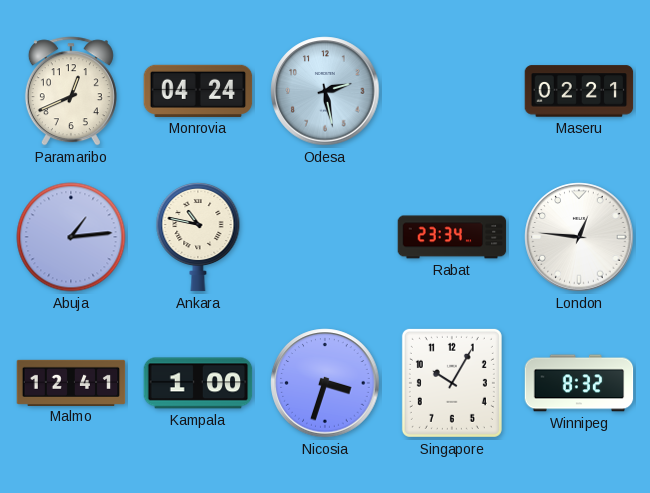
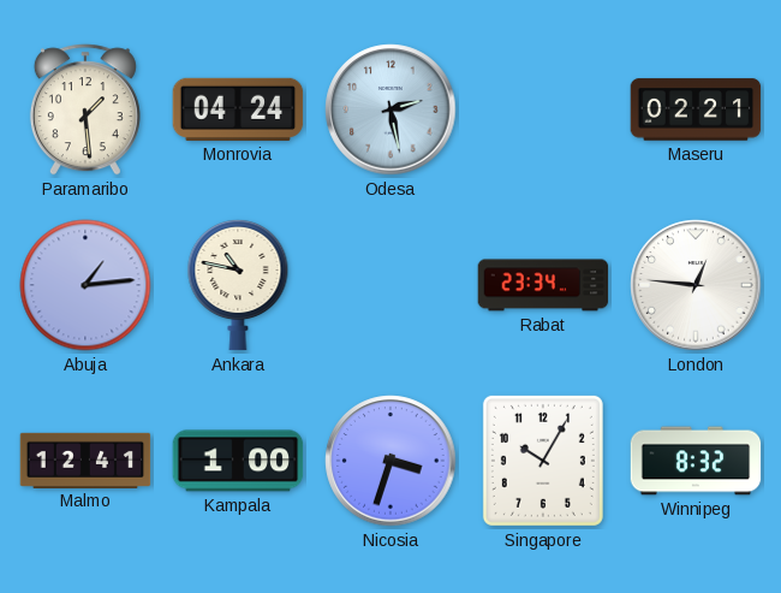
Paramaribo: 12:41 -> 1:29
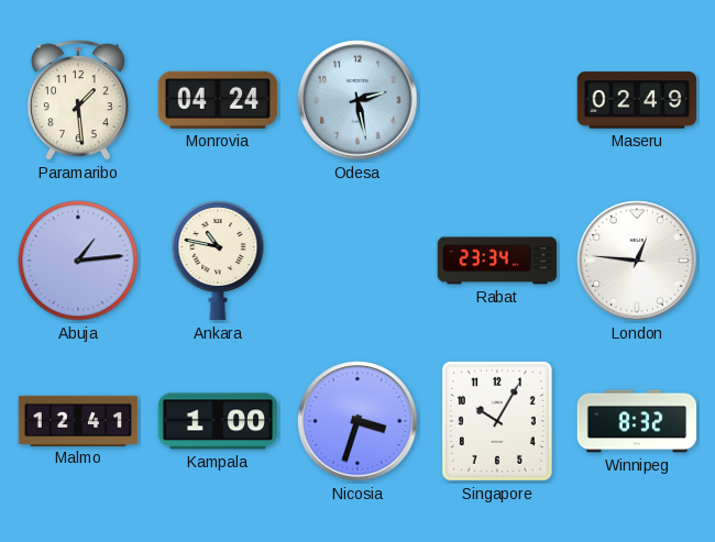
Maseru: 02:21 -> 02:49
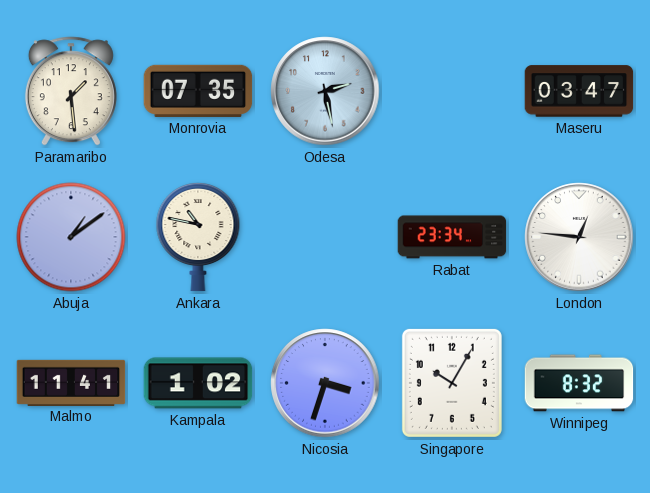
Monrovia: 04:24 -> 07:35
Maseru: 02:49 -> 03:47
Abuja: 1:14 -> 1:09
Malmo: 12:41 -> 11:41
Kampala: 1:00 -> 1:02
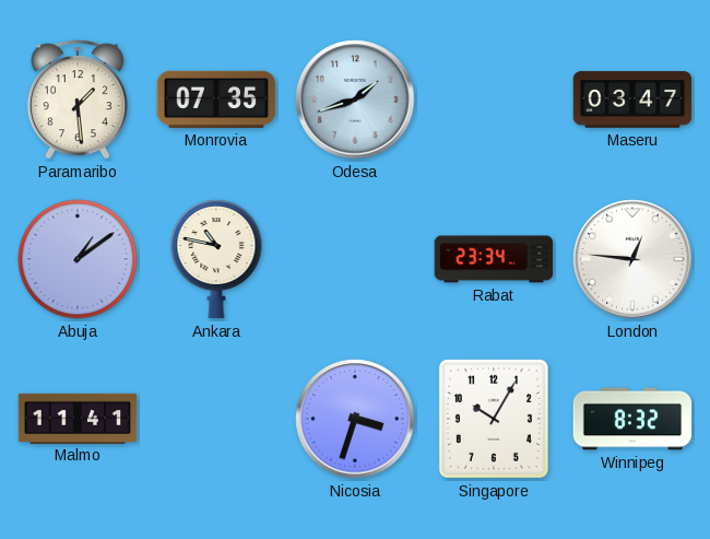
Odesa: 2:28 -> 1:42
Kampala: 1:02 -> none
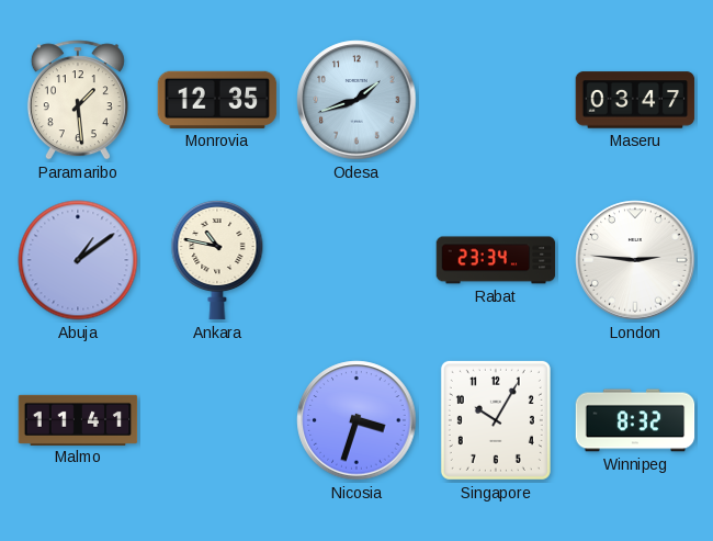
Monrovia: 07:35 -> 12:35
London: 12:46 -> 2:46
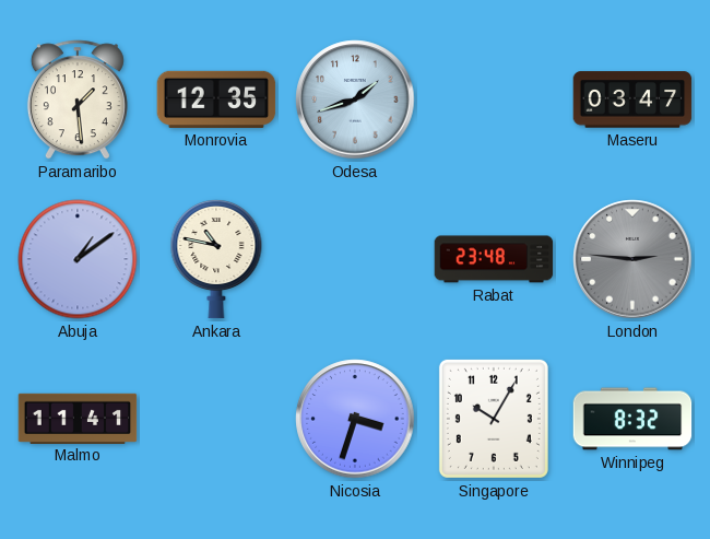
Rabat: 23:34 -> 23:48
London dial: white -> grey
